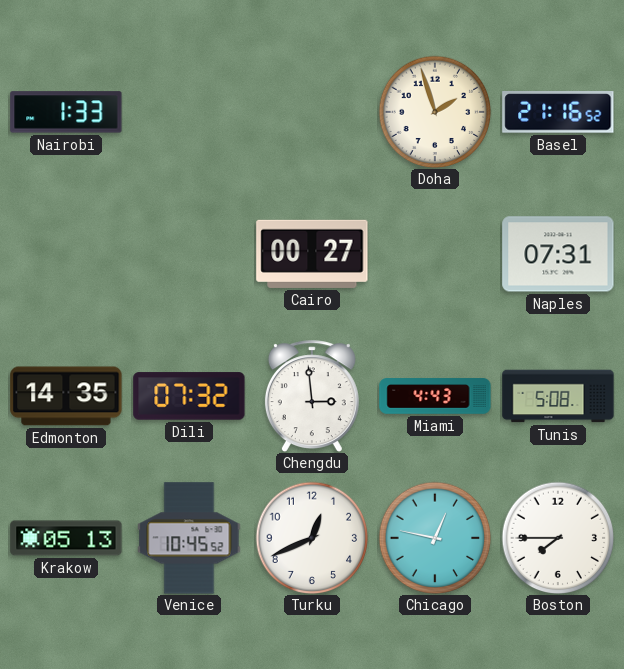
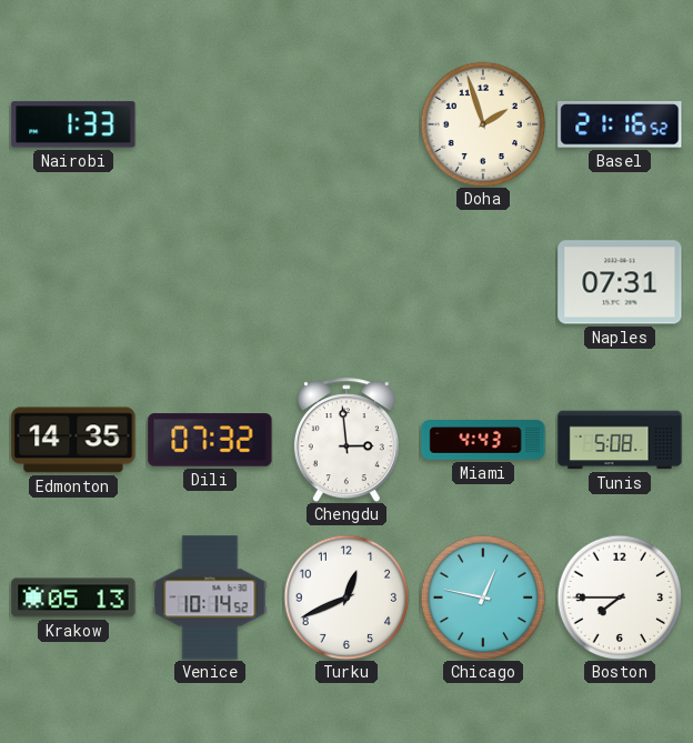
Cairo: 00:27 -> none
Venice: 10:45 -> 10:14
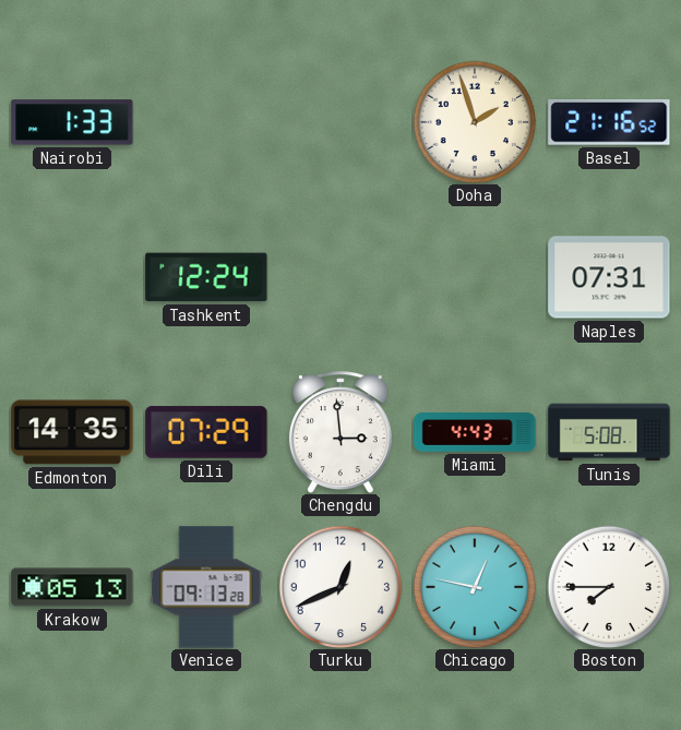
Tashkent: none -> 12:24
Dili: 07:32 -> 07:29
Venice: 10:14 -> 09:13
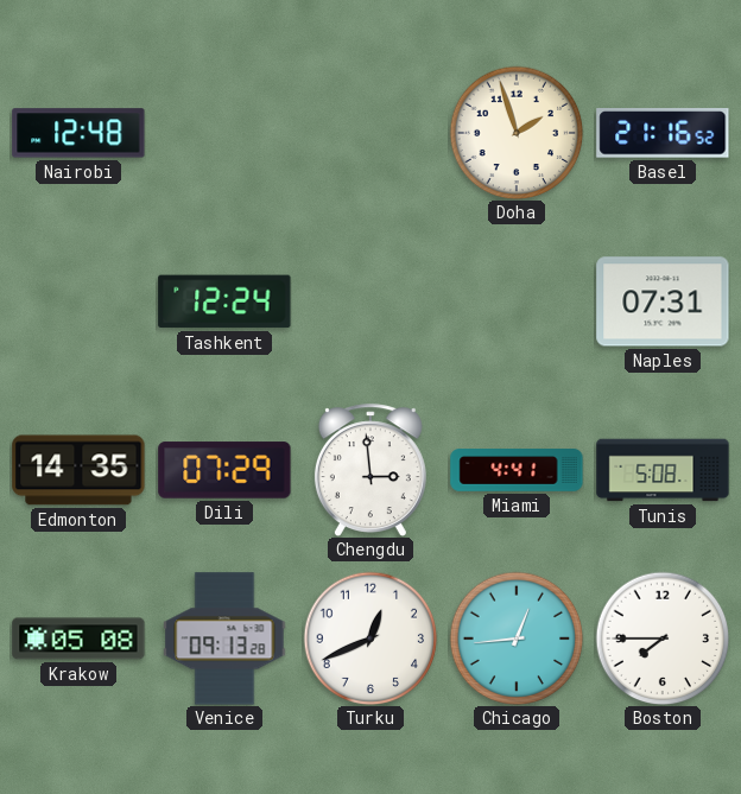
Nairobi: 1:33 -> 12:48
Miami: 4:43 -> 4:41
Krakow: 05:13 -> 05:08
Chicago: 12:47 -> 12:44
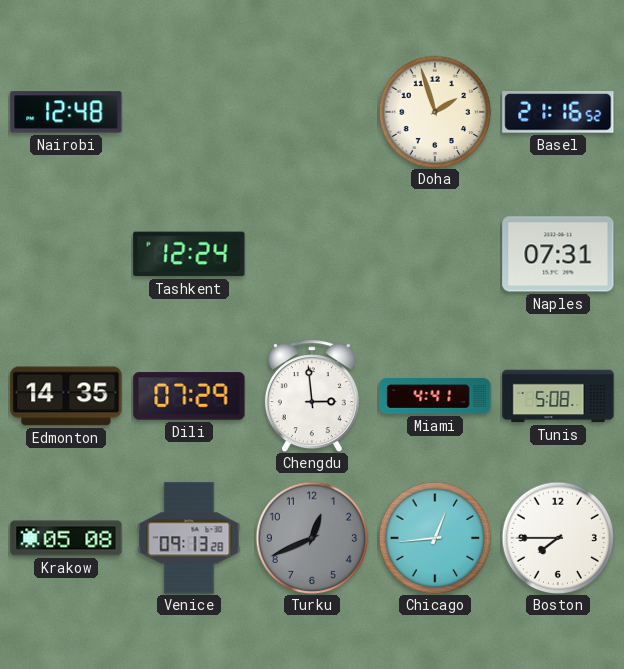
Turku dial: white -> grey
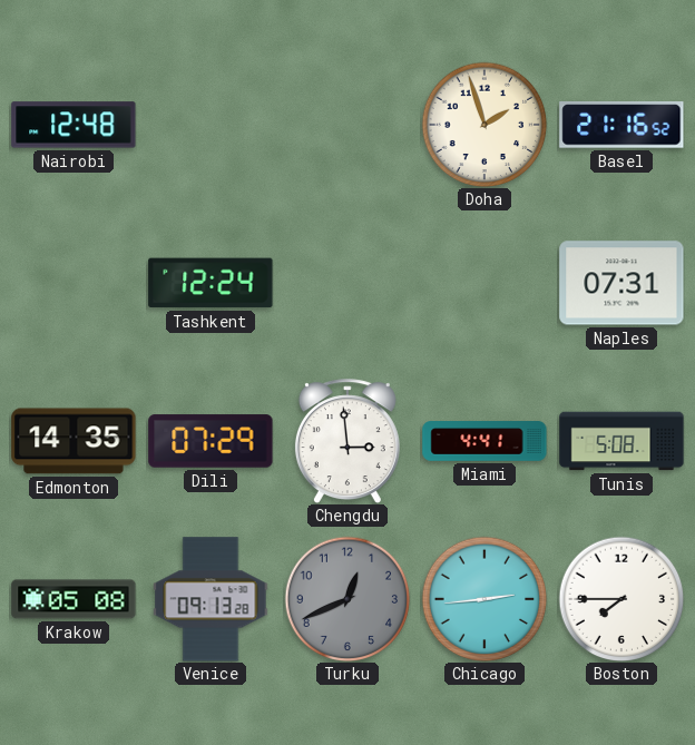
Chicago: 12:44 -> 2:44
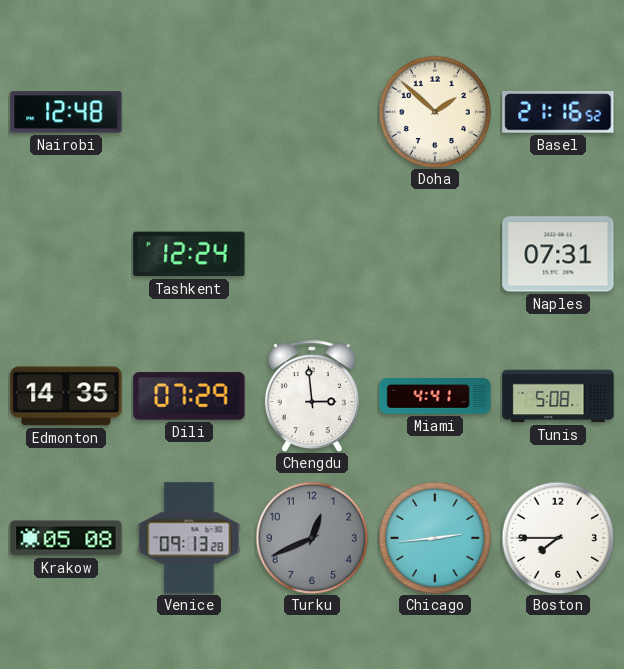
Doha: 1:57 -> 1:52
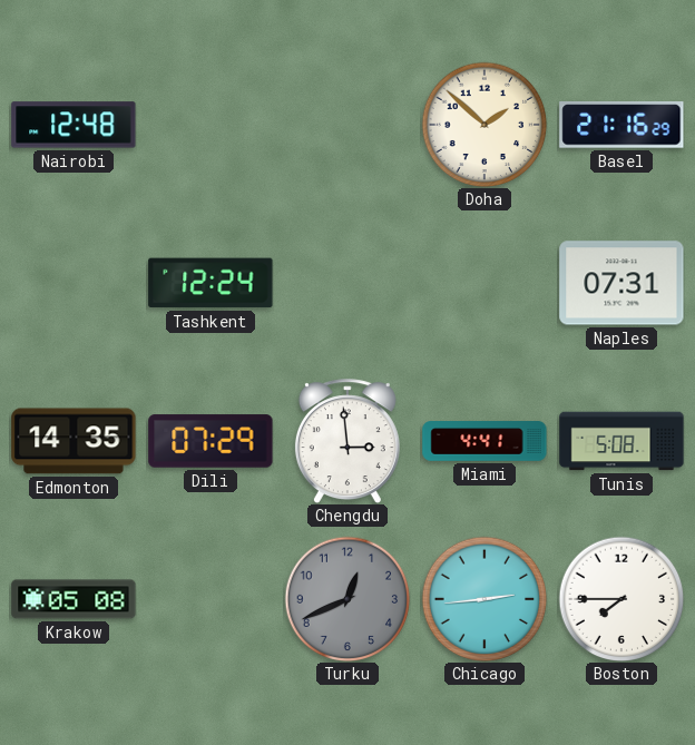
Basel: 21:16:52 -> 21:16:29
Venice: 09:13 -> none
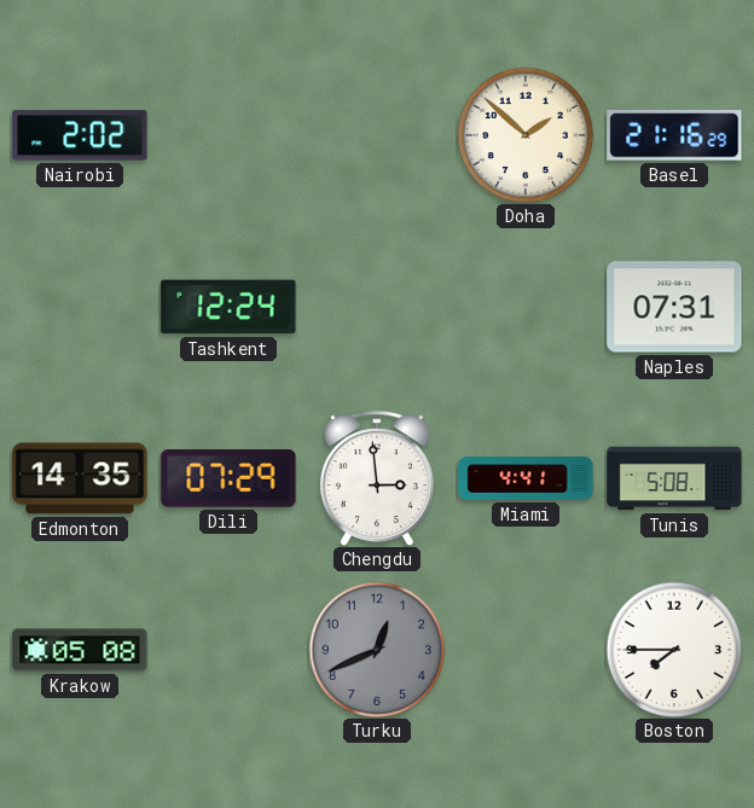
Nairobi: 12:48 -> 2:02
Chicago: 2:44 -> none
